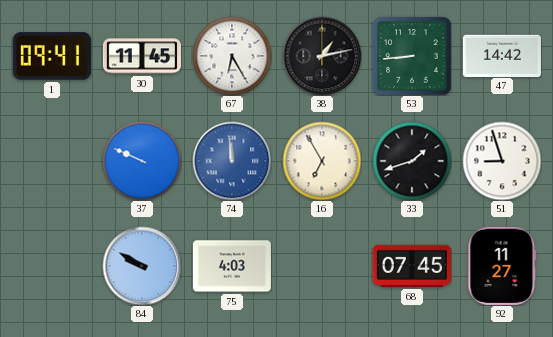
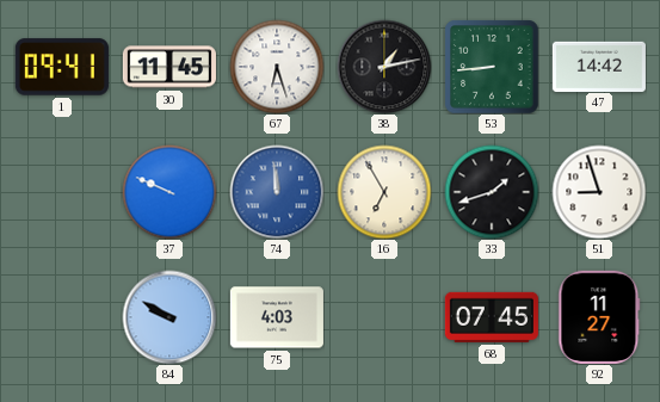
67: 6:25 -> 6:27
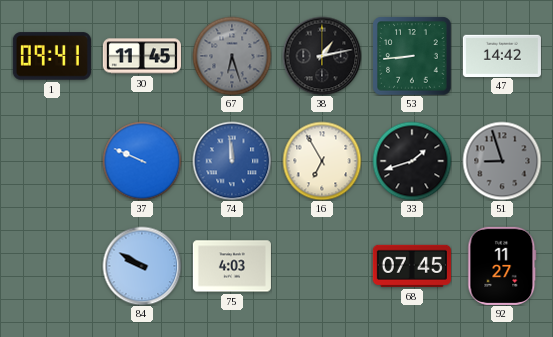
67 dial: white -> grey
51 dial: white -> grey
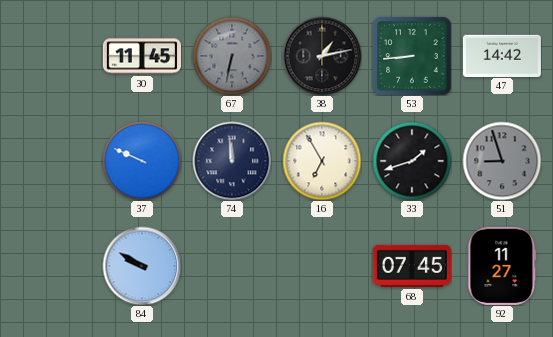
1: 09:41 -> none
67: 6:27 -> 6:32
74 dial: blue -> navy
75: 4:03 -> none
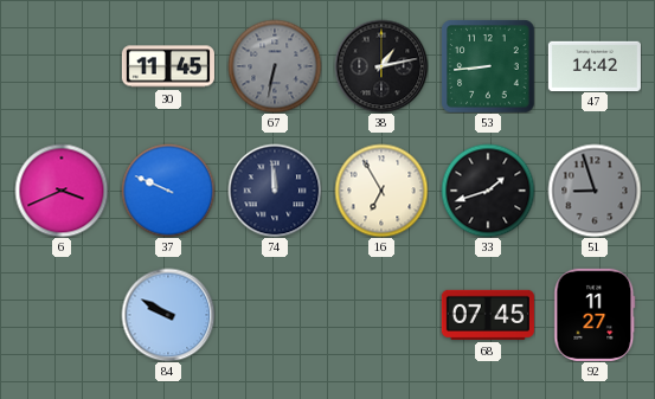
6: none -> 3:41
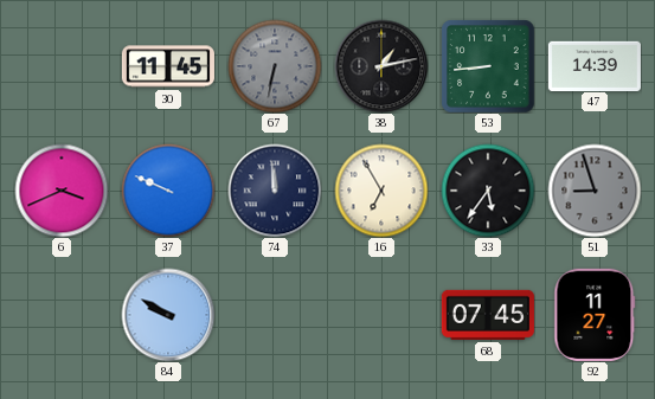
47: 14:42 -> 14:39
33: 1:42 -> 5:36
